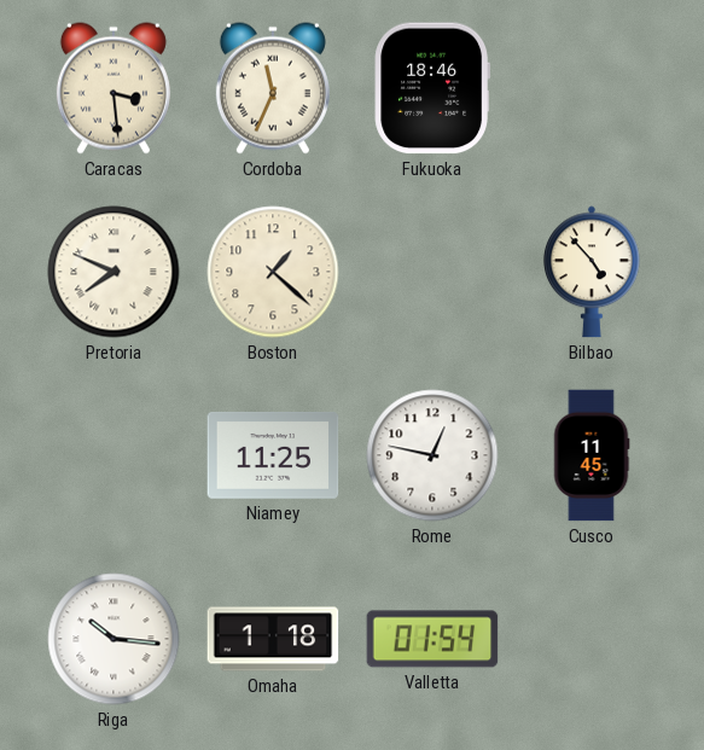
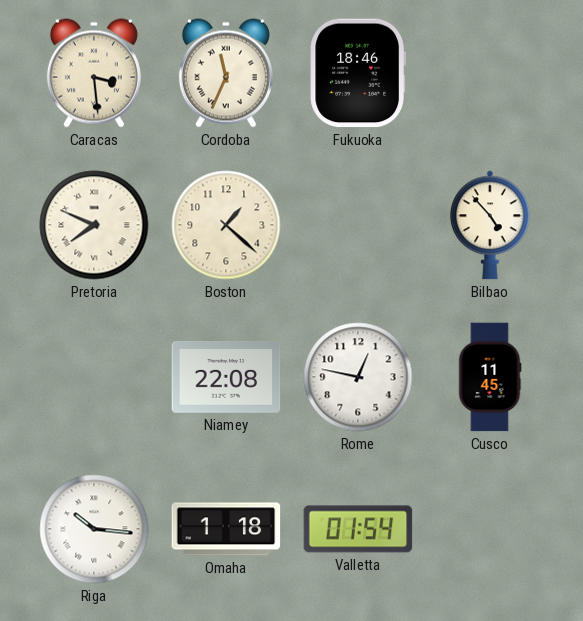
Niamey: 11:25 -> 22:08
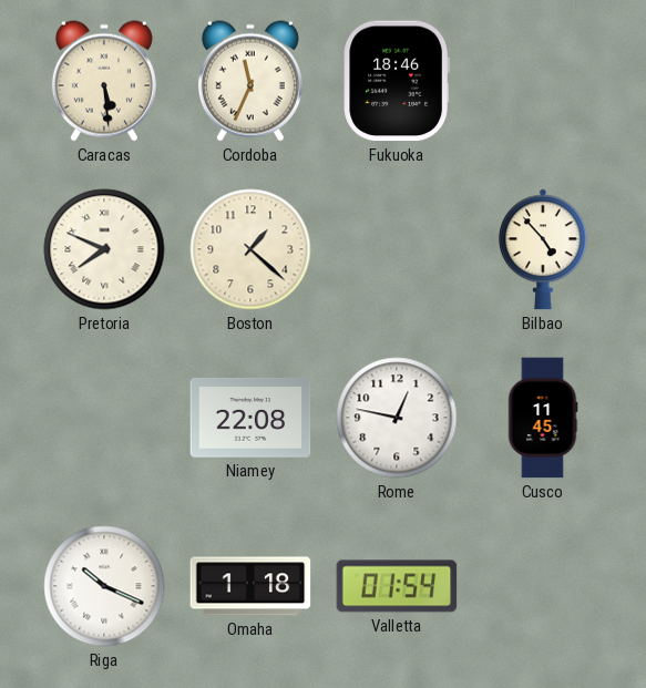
Caracas: 3:29 -> 5:29
Riga: 10:16 -> 10:19
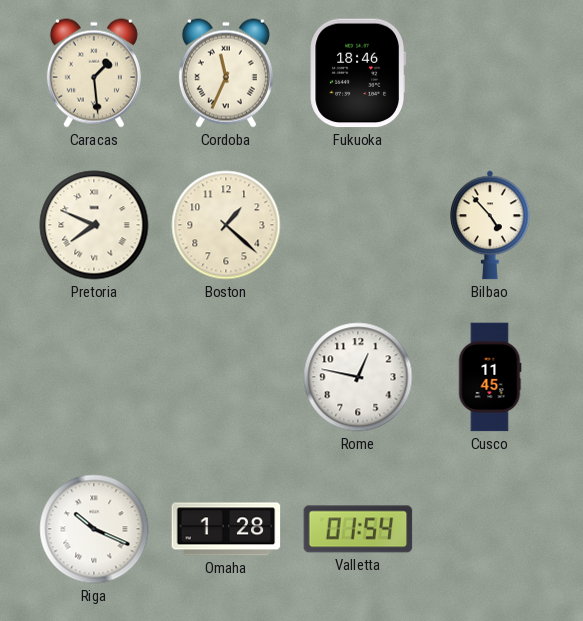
Caracas: 5:29 -> 1:29
Niamey: 22:08 -> none
Omaha: 1:18 -> 1:28
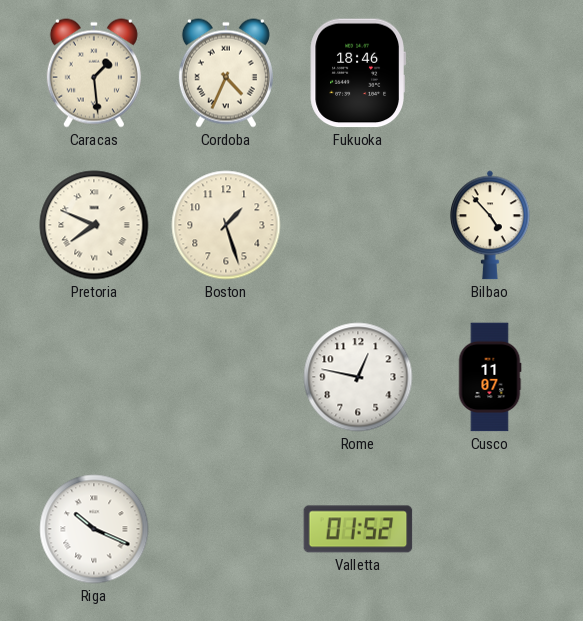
Cordoba: 11:34 -> 4:34
Boston: 1:22 -> 1:27
Cusco: 11:45 -> 11:07
Omaha: 1:28 -> none
Valletta: 01:54 -> 01:52
